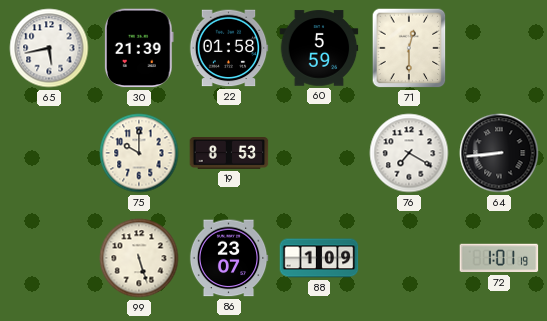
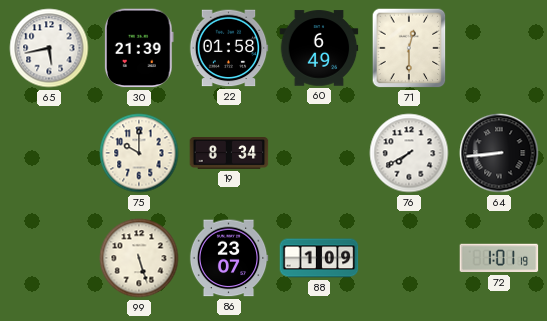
60: 5:59 -> 6:49
19: 8:53 -> 8:34
76: 7:20 -> 7:40
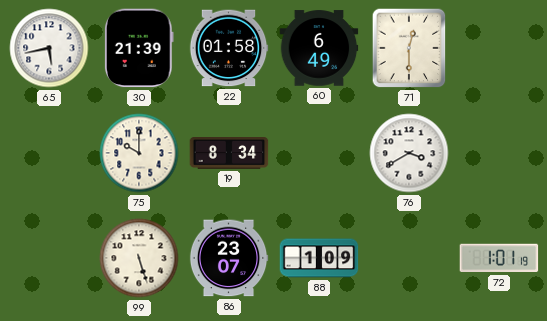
76: 7:40 -> 3:40
64: 8:44 -> none
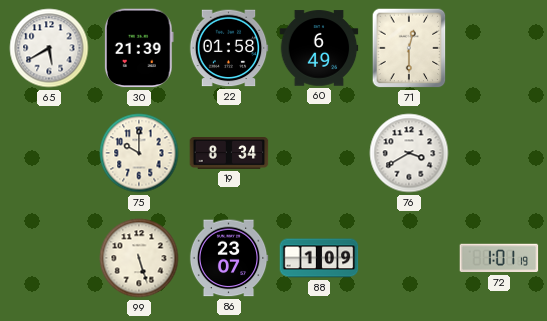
65: 5:43 -> 5:40
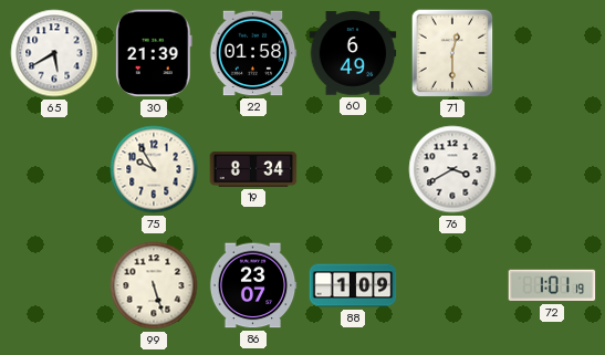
75: 10:00 -> 9:55
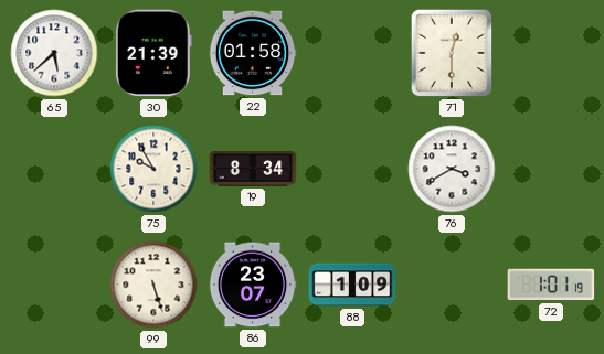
65: 5:40 -> 5:38
60: 6:49 -> none
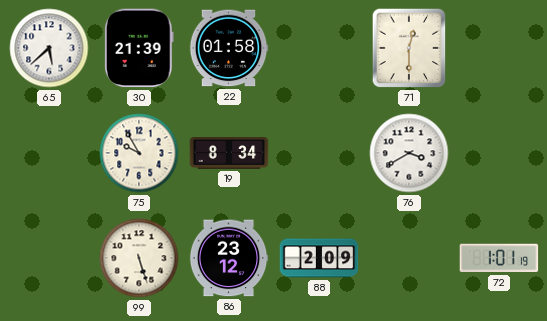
86: 23:07 -> 23:12
88: 1:09 -> 2:09
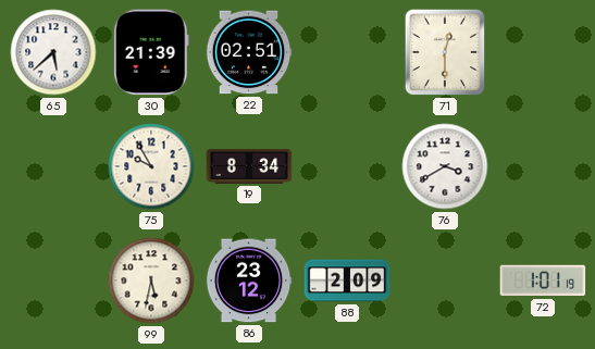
22: 01:58 -> 02:51
99: 5:27 -> 5:32
